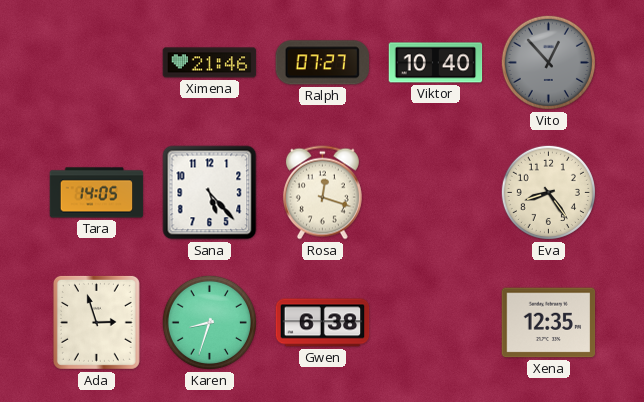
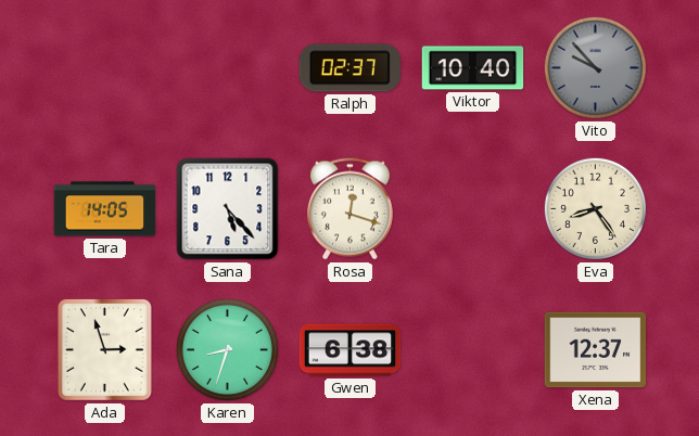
Ximena: 21:46 -> none
Ralph: 07:27 -> 02:37
Vito: 12:53 -> 9:53
Xena: 12:35 -> 12:37
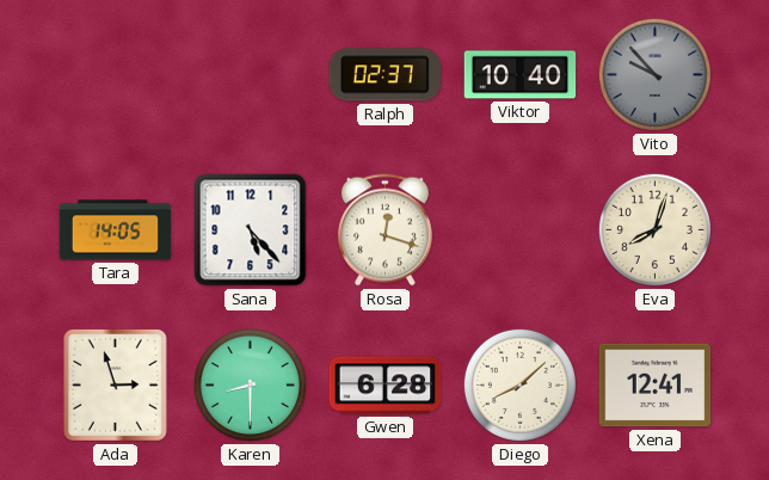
Eva: 8:24 -> 8:03
Karen: 8:33 -> 8:30
Gwen: 6:38 -> 6:28
Diego: none -> 8:08
Xena: 12:37 -> 12:41
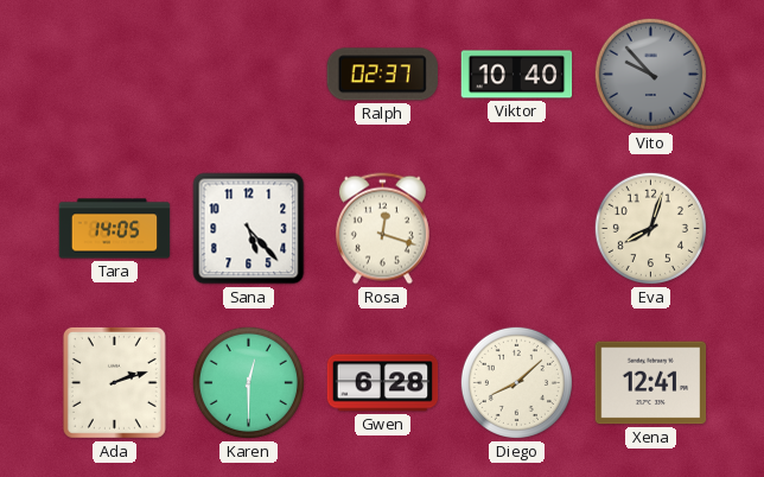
Ada: 2:57 -> 2:12
Karen: 8:30 -> 12:30
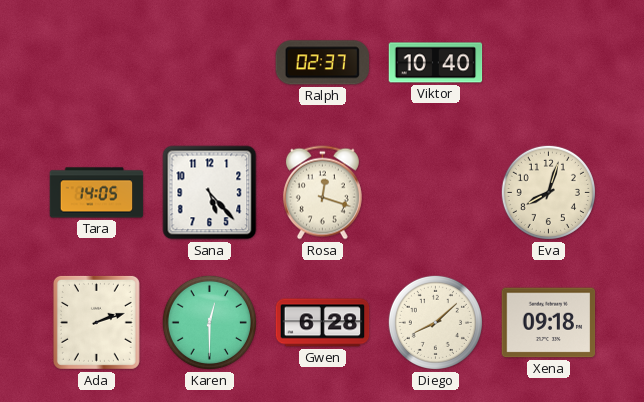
Vito: 9:53 -> none
Xena: 12:41 -> 09:18
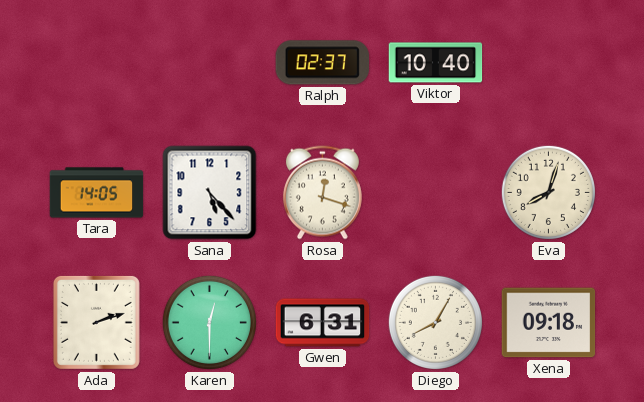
Gwen: 6:28 -> 6:31
Diego: 8:08 -> 8:05
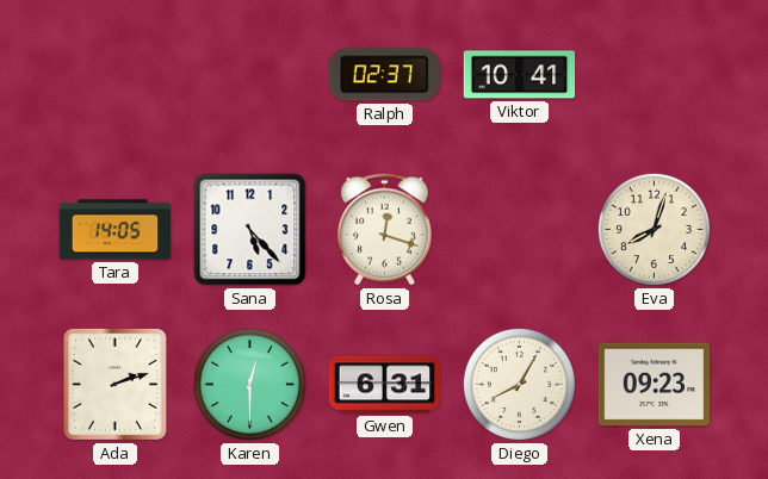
Viktor: 10:40 -> 10:41
Xena: 09:18 -> 09:23
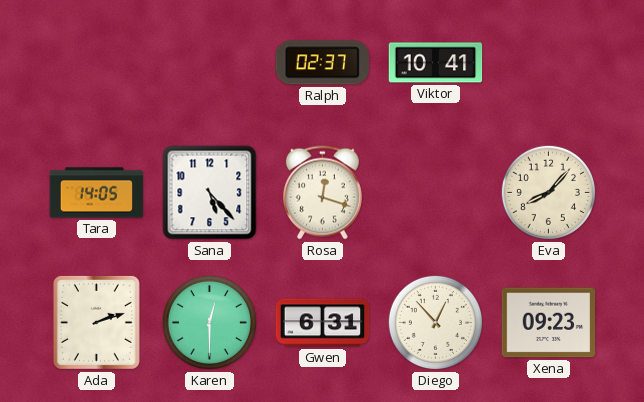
Eva: 8:03 -> 8:07
Diego: 8:05 -> 12:53
